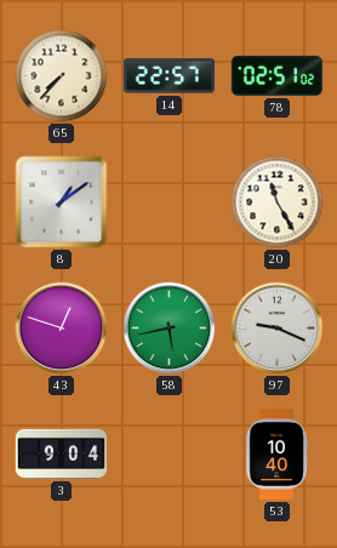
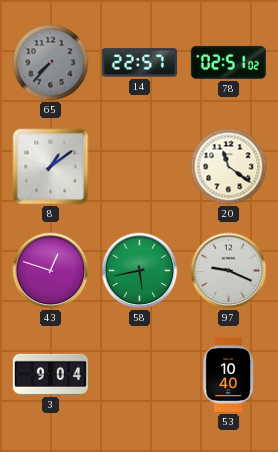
65 dial: cream -> grey
20: 11:25 -> 11:21
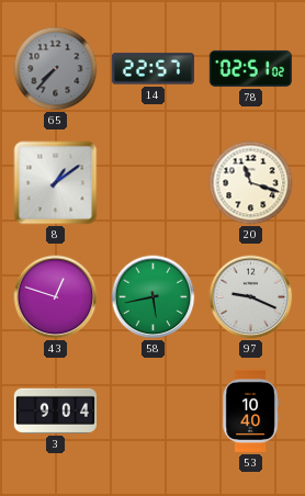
20: 11:21 -> 11:18
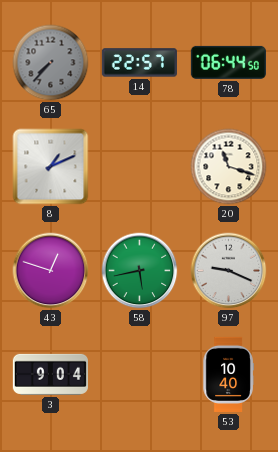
78: 02:51 -> 06:44
8: 1:09 -> 1:11
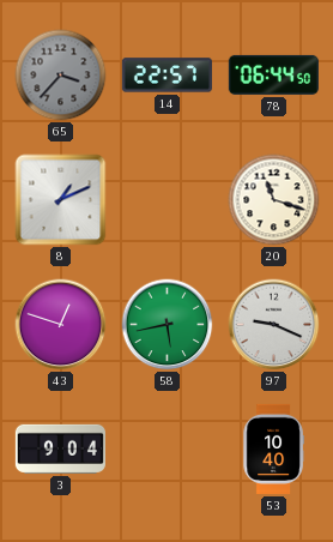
65: 7:37 -> 3:37
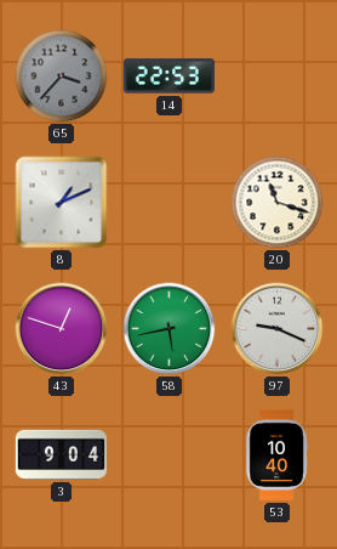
14: 22:57 -> 22:53
78: 06:44 -> none
